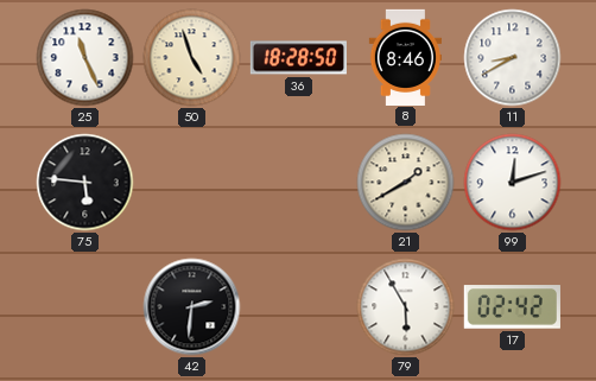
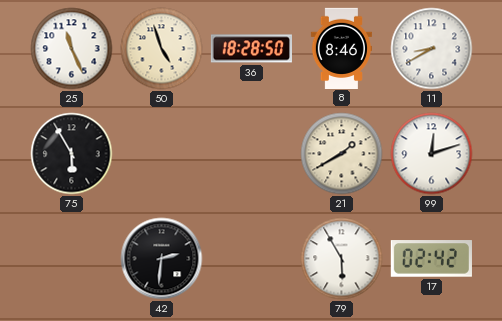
75: 5:46 -> 5:55
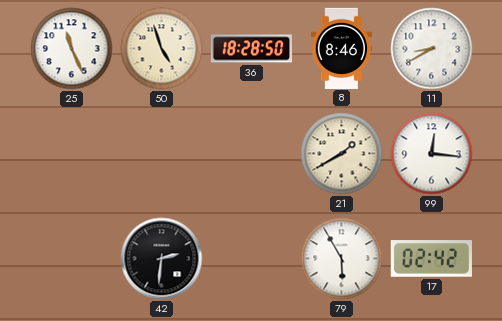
75: 5:55 -> none
99: 12:12 -> 12:16
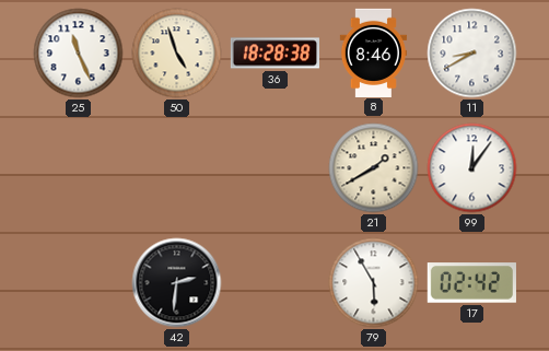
36: 18:28:50 -> 18:28:38
99: 12:16 -> 12:06
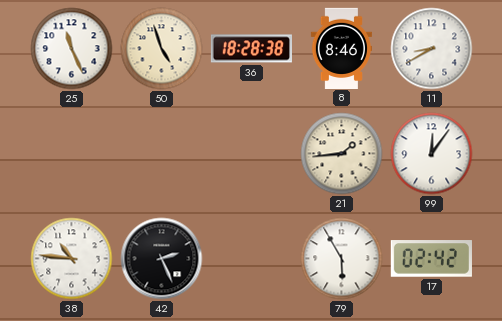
21: 1:40 -> 1:44
38: none -> 10:46
42: 2:31 -> 2:26
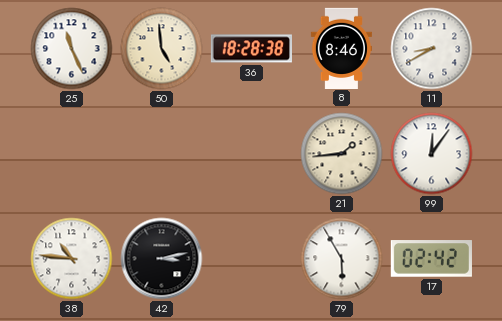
50: 4:57 -> 4:59
42: 2:26 -> 3:13
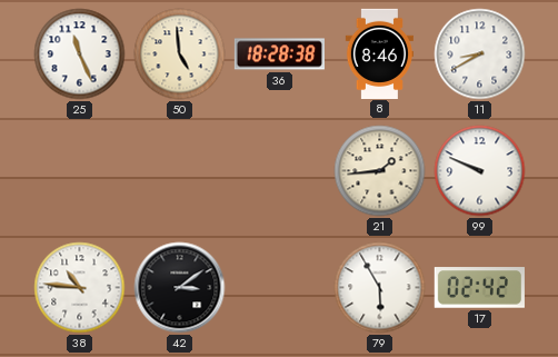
99: 12:06 -> 9:49
42: 3:13 -> 3:09
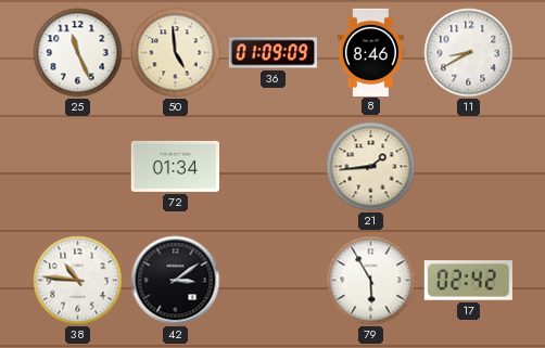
36: 18:28 -> 01:09
72: none -> 01:34
99: 9:49 -> none
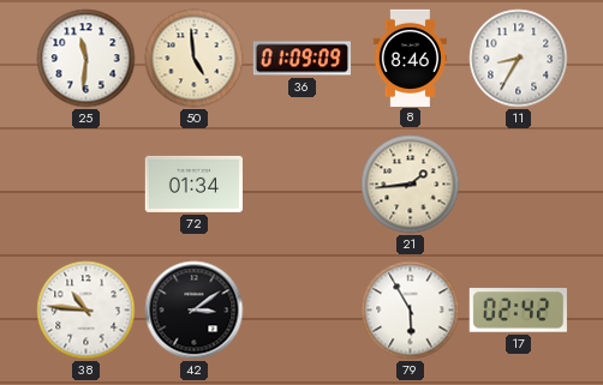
25: 11:26 -> 11:31
11: 8:40 -> 8:35
